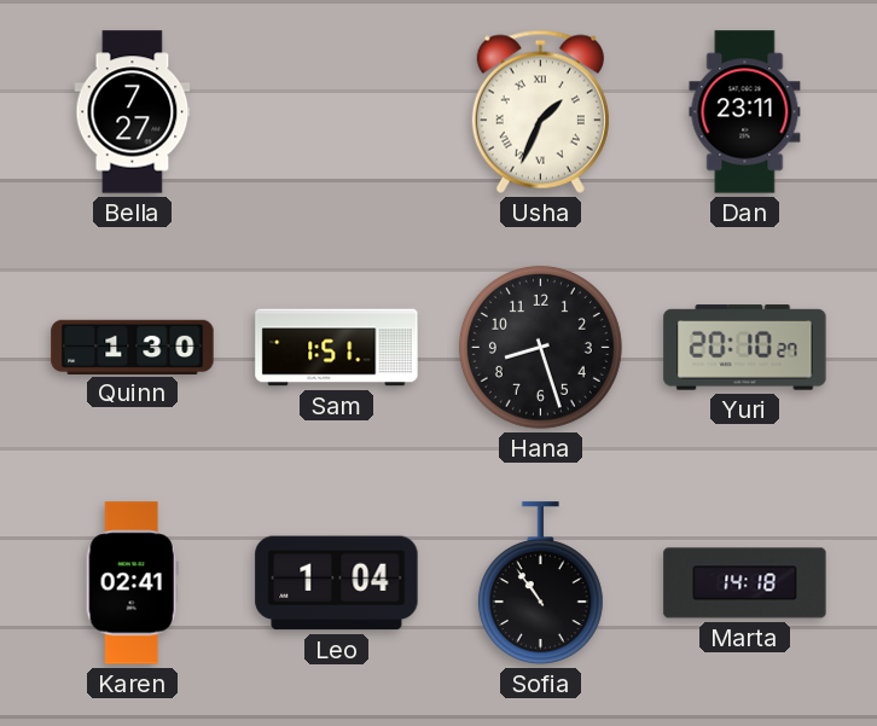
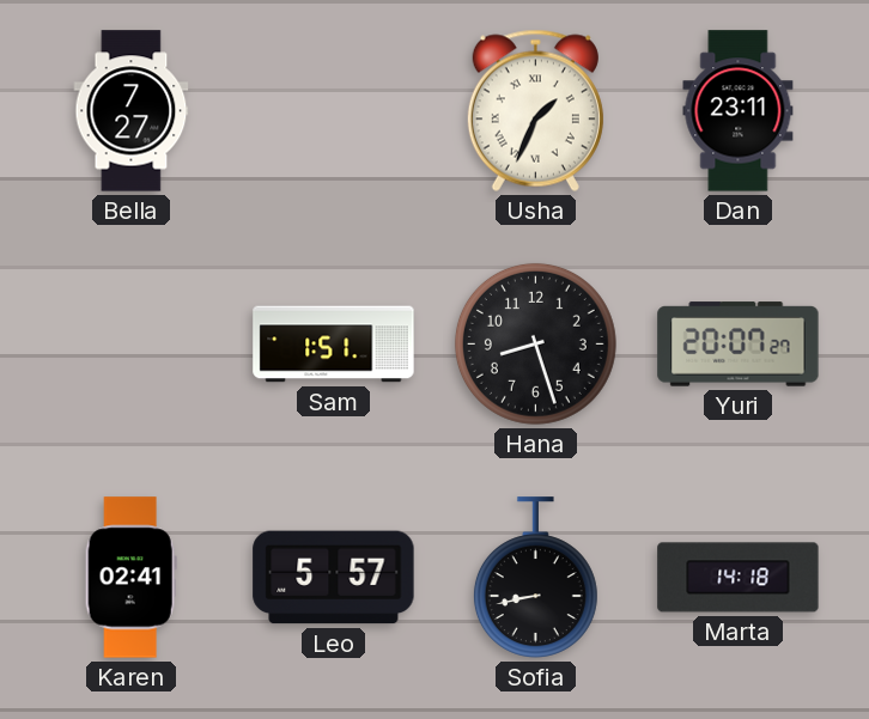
Quinn: 1:30 -> none
Yuri: 20:10 -> 20:07
Leo: 1:04 -> 5:57
Sofia: 10:54 -> 8:43
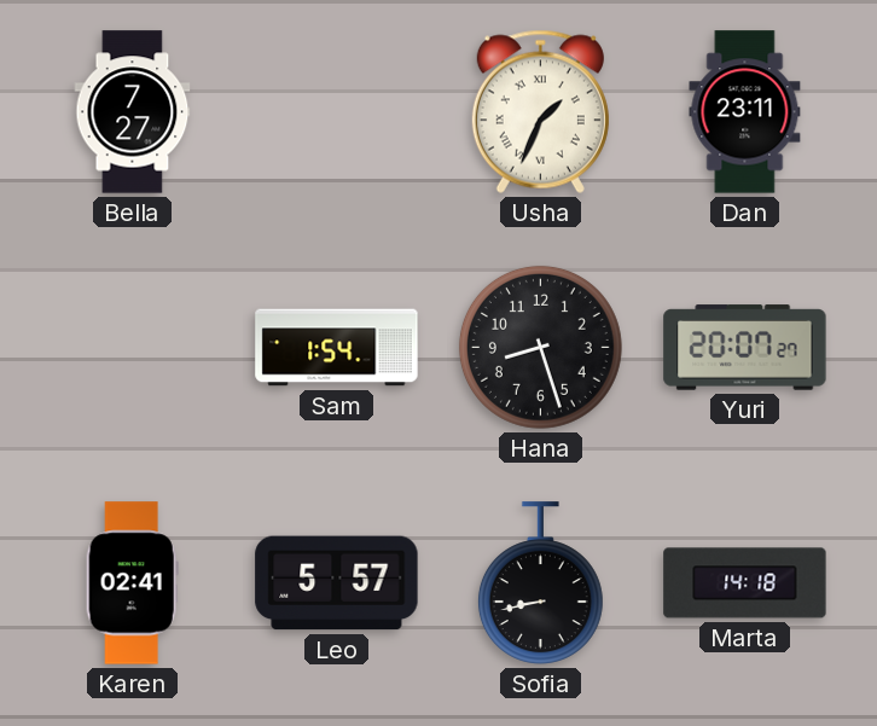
Sam: 1:51 -> 1:54
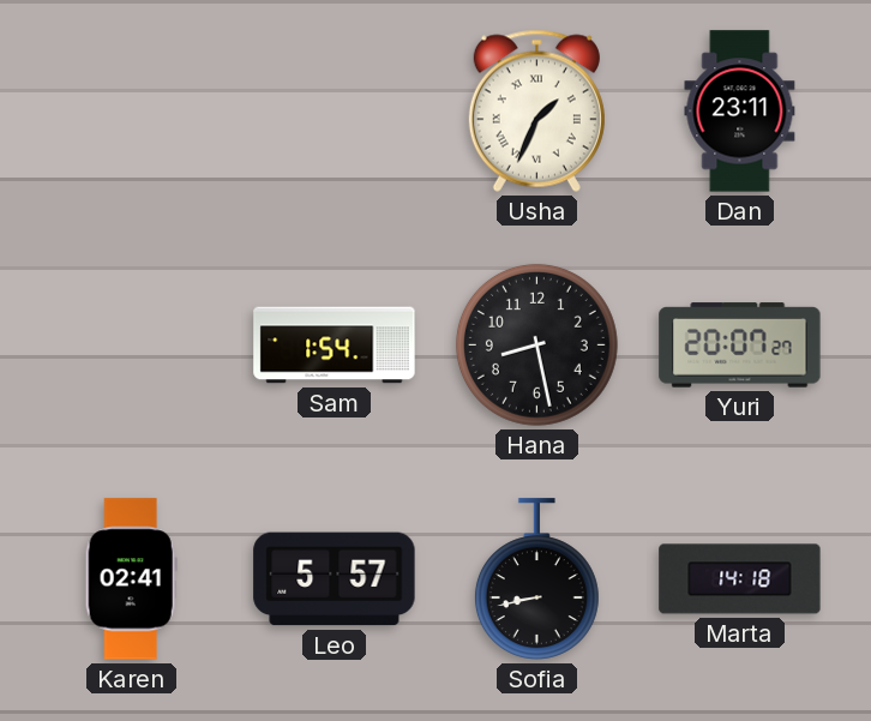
Bella: 7:27 -> none
Hana: 8:27 -> 8:28
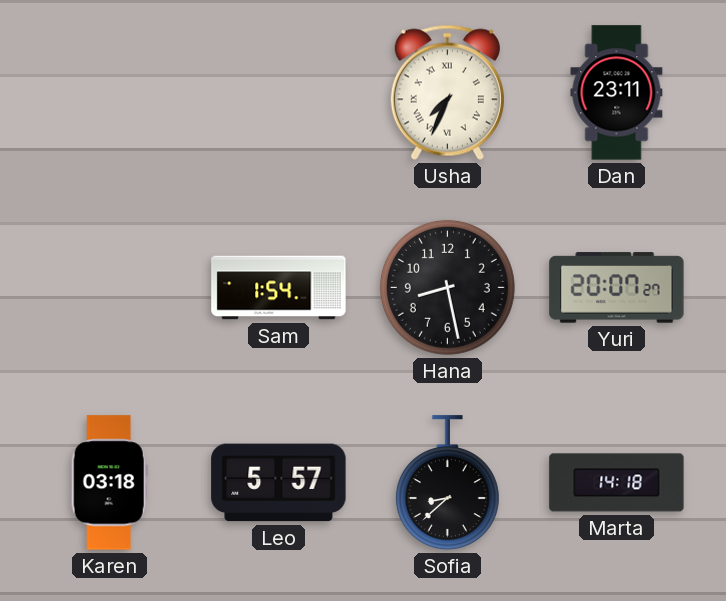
Usha: 1:34 -> 7:34
Karen: 02:41 -> 03:18
Sofia: 8:43 -> 8:38
